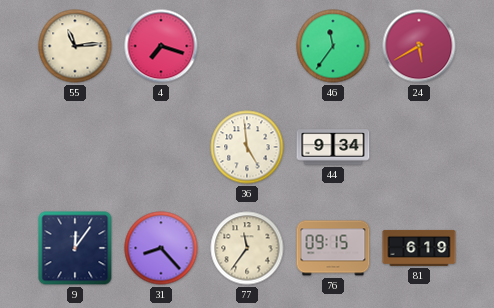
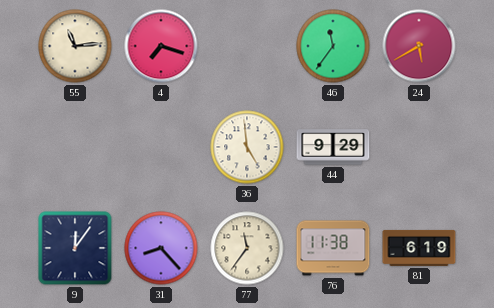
44: 9:34 -> 9:29
76: 09:15 -> 11:38
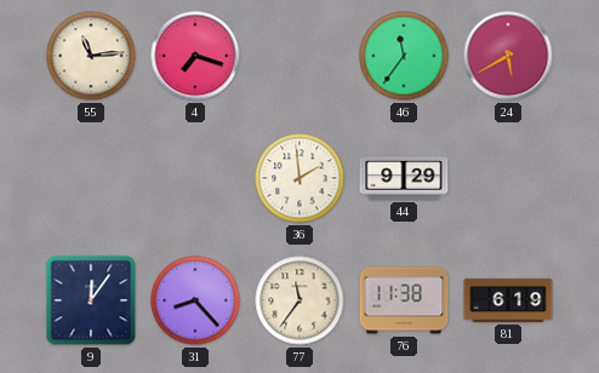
36: 4:59 -> 1:59
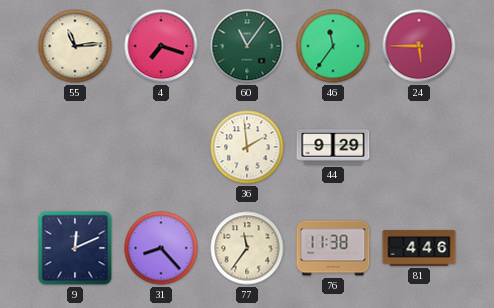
60: none -> 11:06
24: 5:40 -> 5:45
9: 12:06 -> 12:11
81: 6:19 -> 4:46
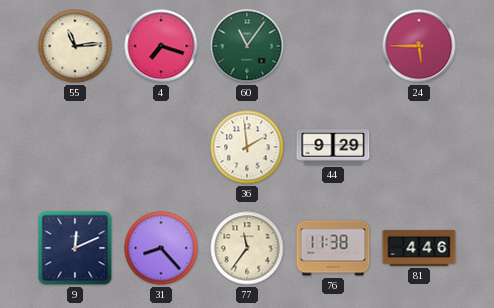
46: 11:36 -> none
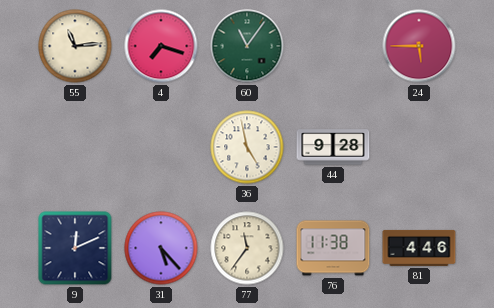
36: 1:59 -> 4:58
44: 9:29 -> 9:28
31: 8:23 -> 5:23
